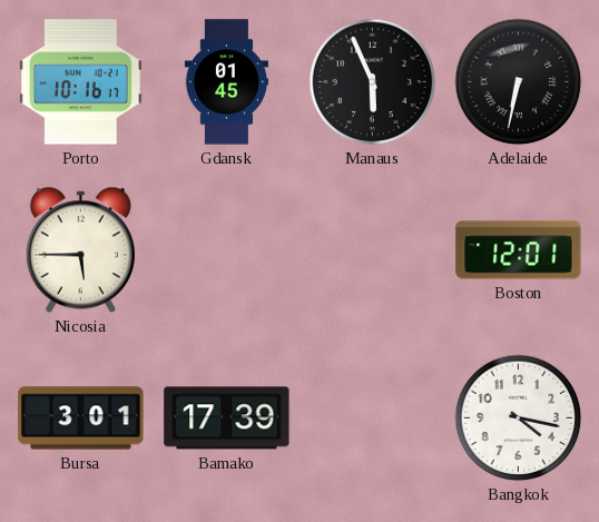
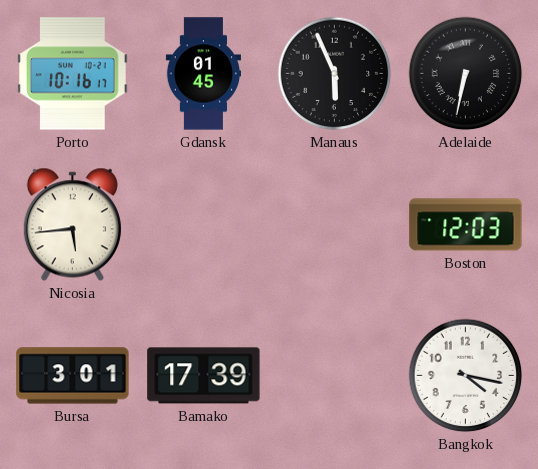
Nicosia: 5:45 -> 5:44
Boston: 12:01 -> 12:03
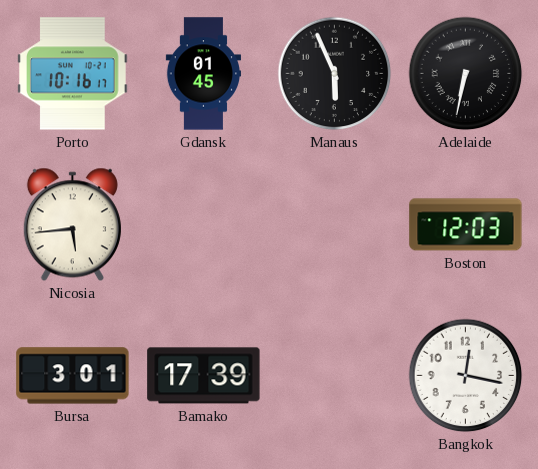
Bangkok: 4:17 -> 12:17
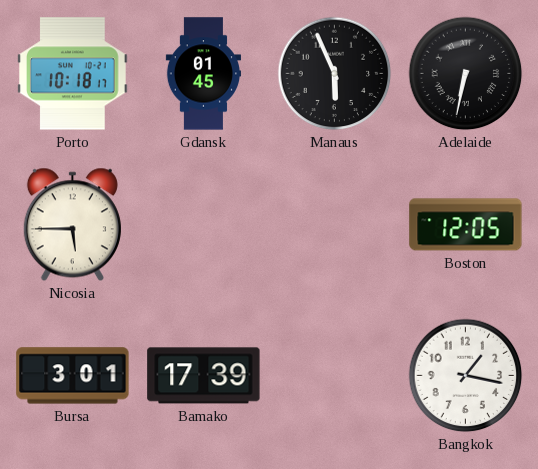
Porto: 10:16 -> 10:18
Nicosia: 5:44 -> 5:45
Boston: 12:03 -> 12:05
Bangkok: 12:17 -> 1:17
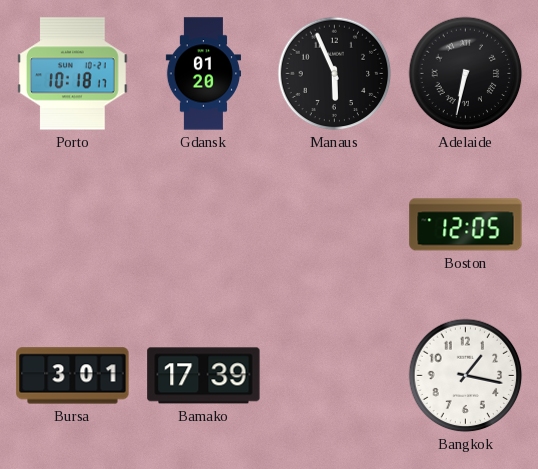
Gdansk: 01:45 -> 01:20
Nicosia: 5:45 -> none
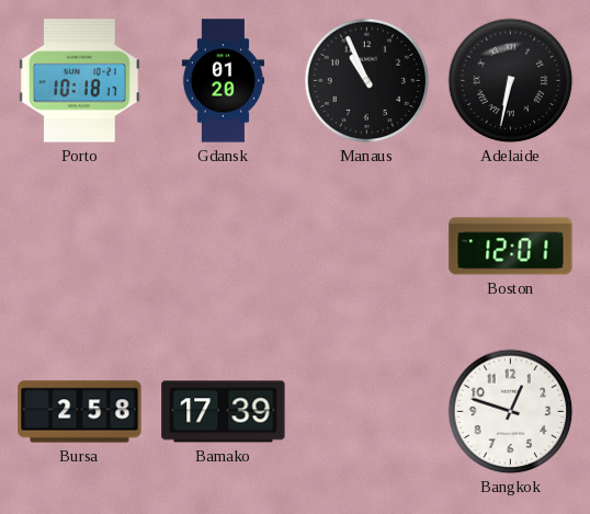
Manaus: 5:56 -> 10:56
Boston: 12:05 -> 12:01
Bursa: 3:01 -> 2:58
Bangkok: 1:17 -> 12:48
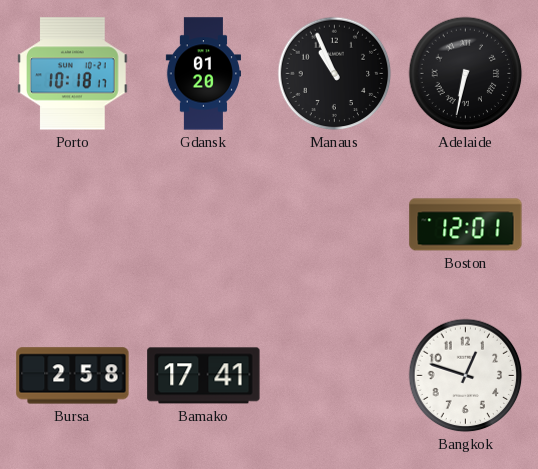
Bamako: 17:39 -> 17:41
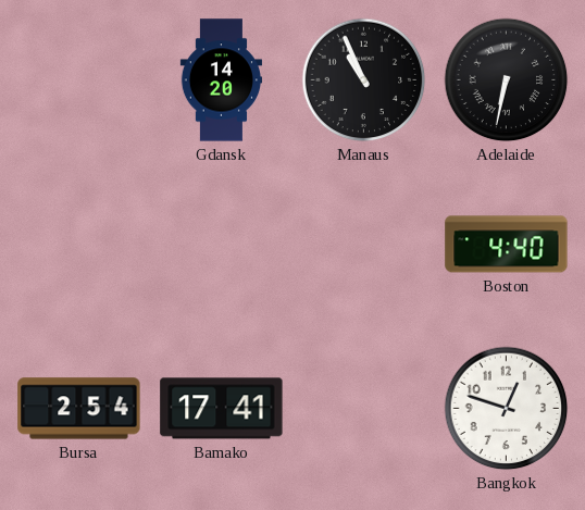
Porto: 10:18 -> none
Gdansk: 01:20 -> 14:20
Boston: 12:01 -> 4:40
Bursa: 2:58 -> 2:54
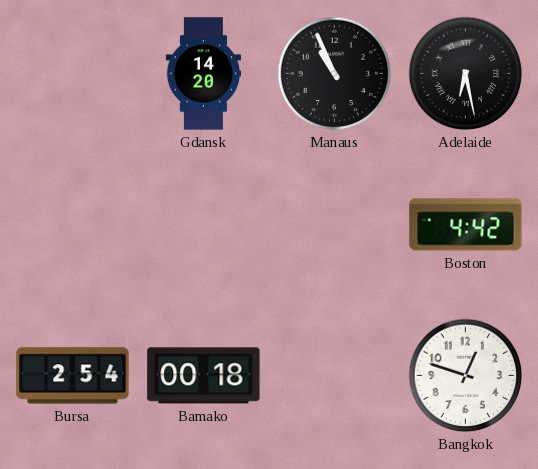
Adelaide: 6:32 -> 6:28
Boston: 4:40 -> 4:42
Bamako: 17:41 -> 00:18
